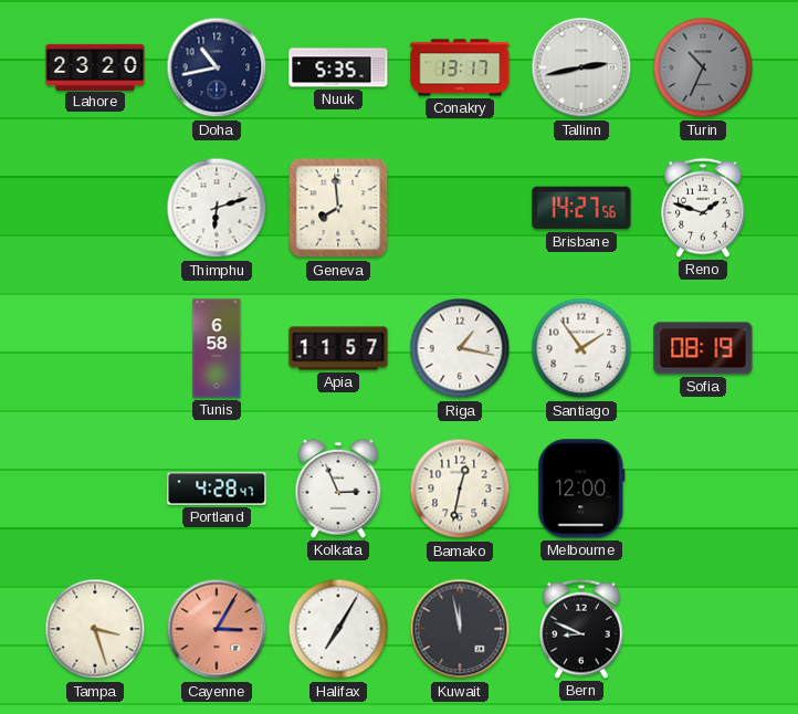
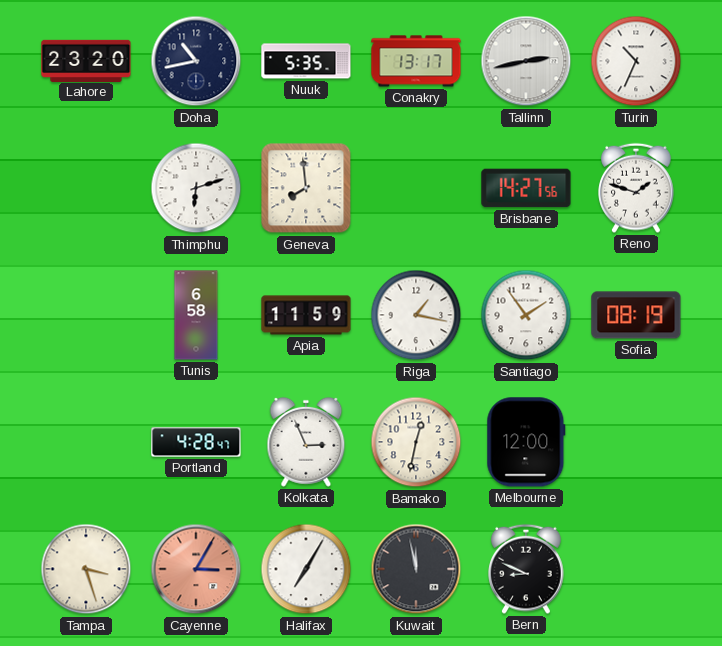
Turin dial: grey -> white
Apia: 11:57 -> 11:59
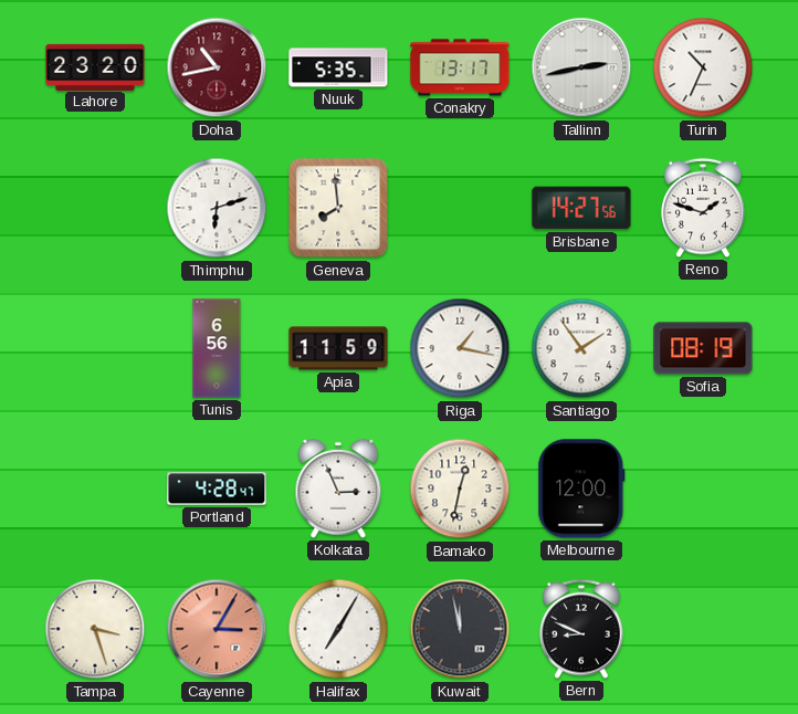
Doha dial: navy -> burgundy
Tunis: 6:58 -> 6:56
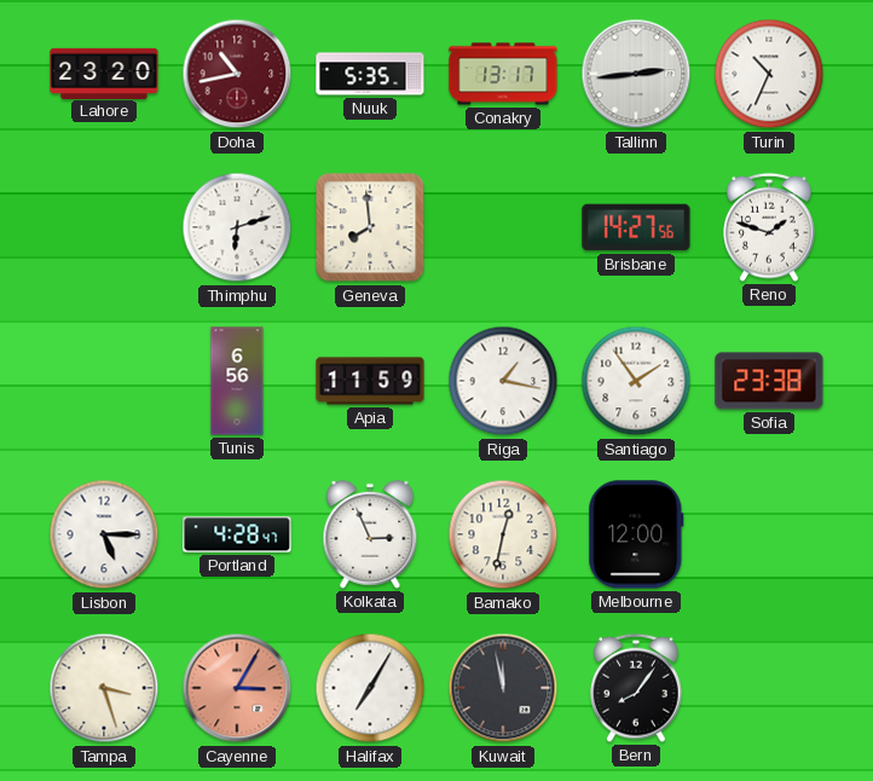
Tallinn: 2:43 -> 2:44
Sofia: 08:19 -> 23:38
Lisbon: none -> 5:15
Bern: 8:49 -> 8:06
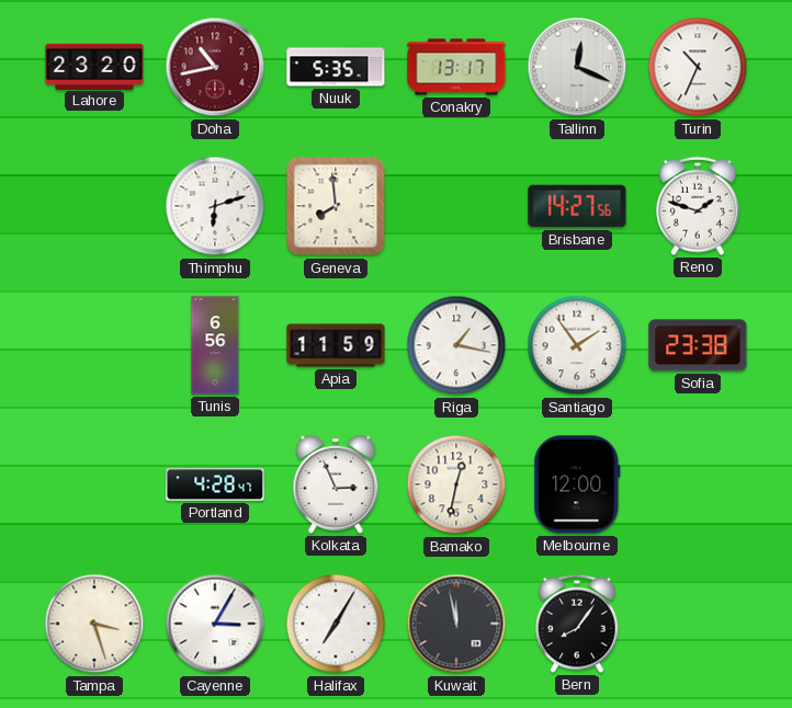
Tallinn: 2:44 -> 12:19
Lisbon: 5:15 -> none
Cayenne dial: salmon -> white
